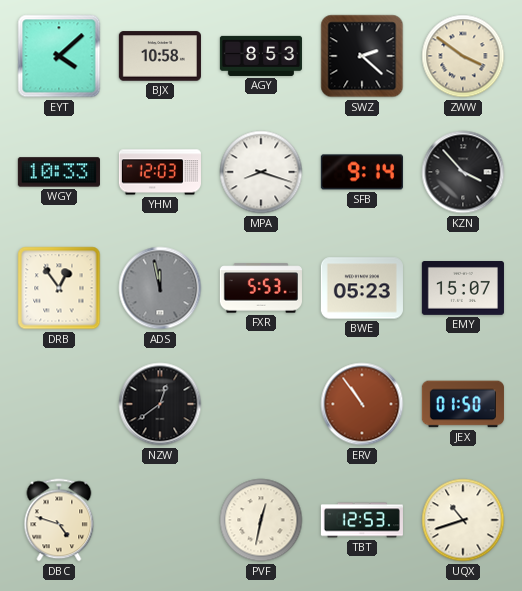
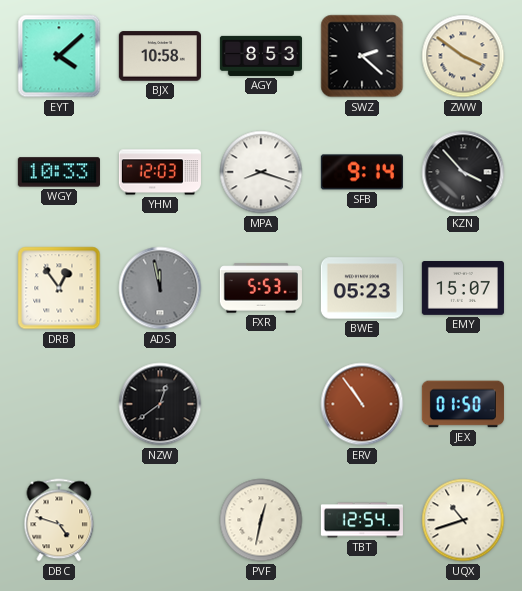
TBT: 12:53 -> 12:54
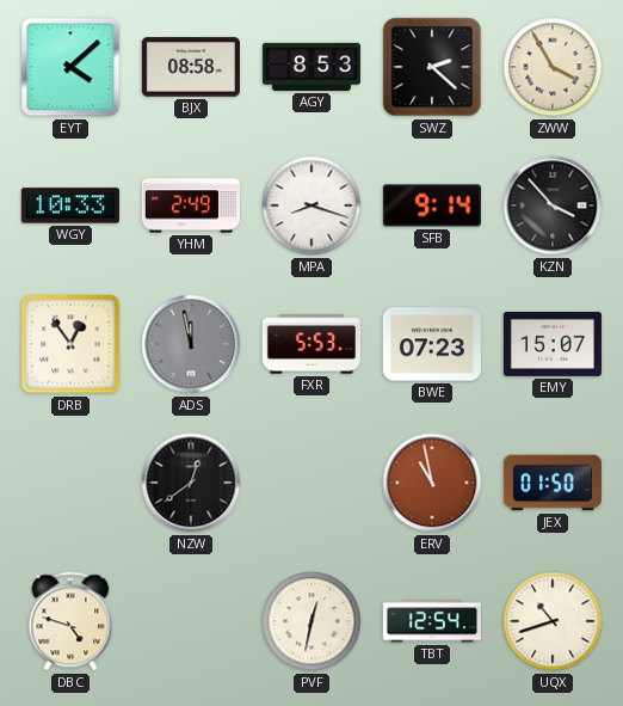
BJX: 10:58 -> 08:58
ZWW: 3:51 -> 3:55
YHM: 12:03 -> 2:49
BWE: 05:23 -> 07:23
ERV: 10:54 -> 10:58
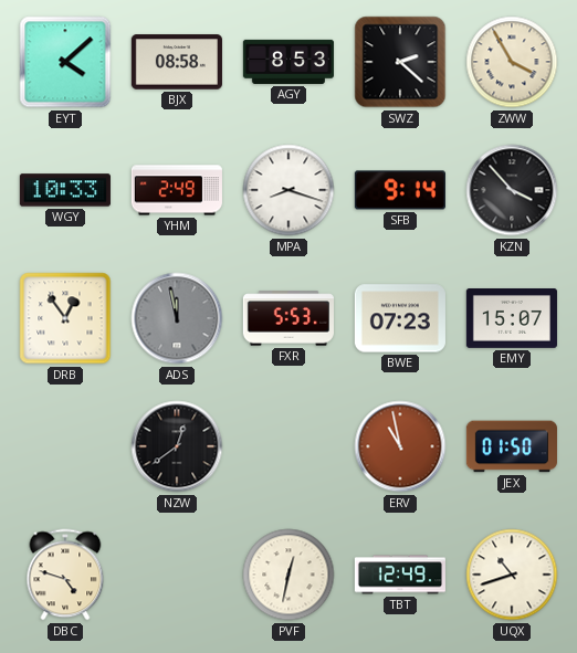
TBT: 12:54 -> 12:49
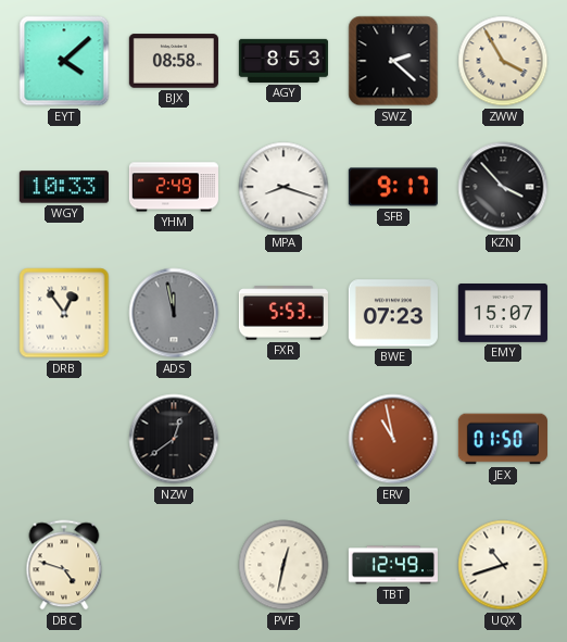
SFB: 9:14 -> 9:17
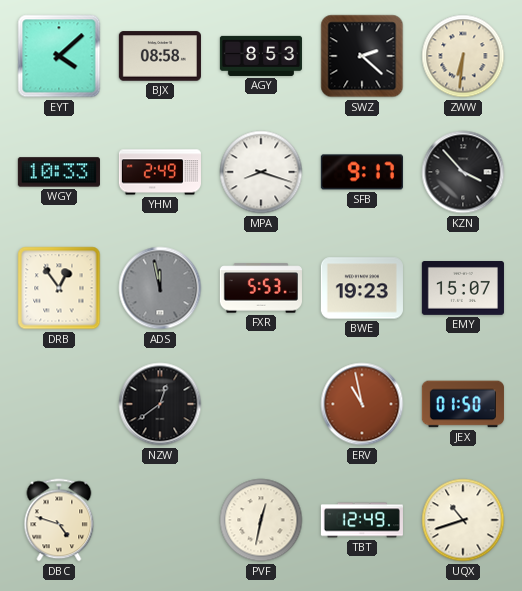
ZWW: 3:55 -> 6:31
BWE: 07:23 -> 19:23
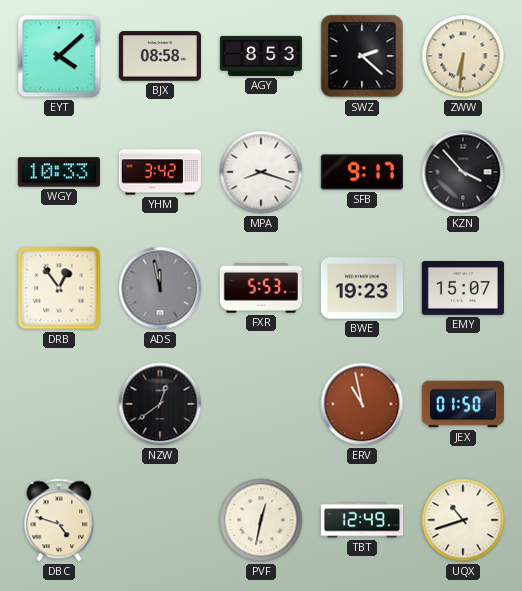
YHM: 2:49 -> 3:42
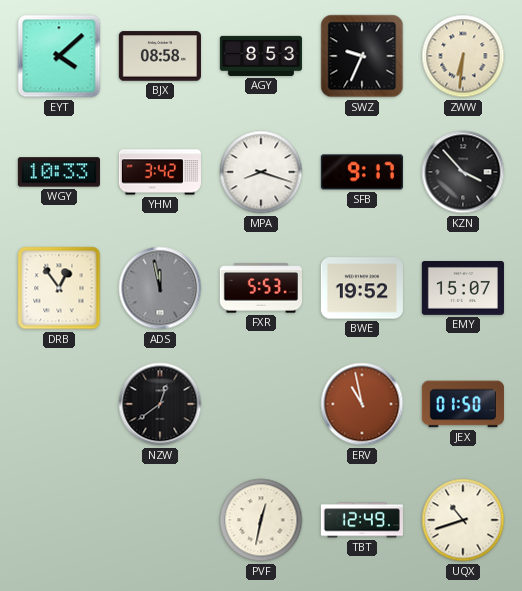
SWZ: 2:22 -> 9:34
BWE: 19:23 -> 19:52
DBC: 4:48 -> none
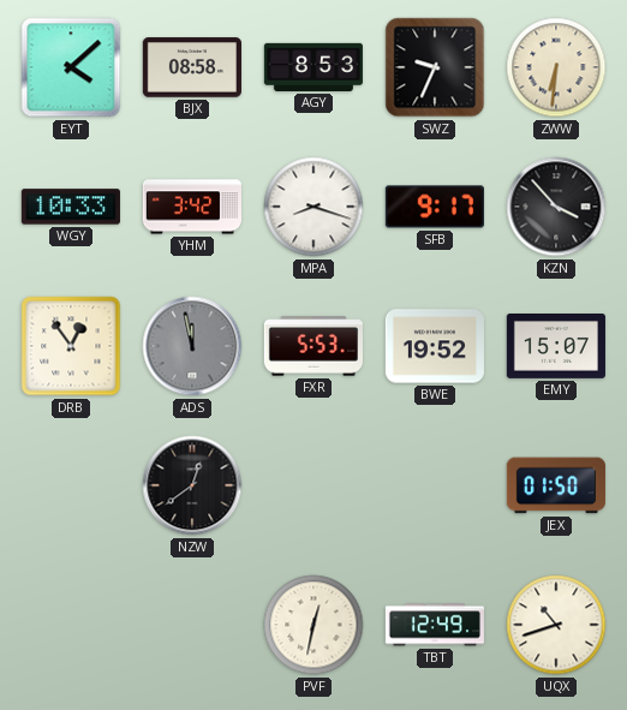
ERV: 10:58 -> none
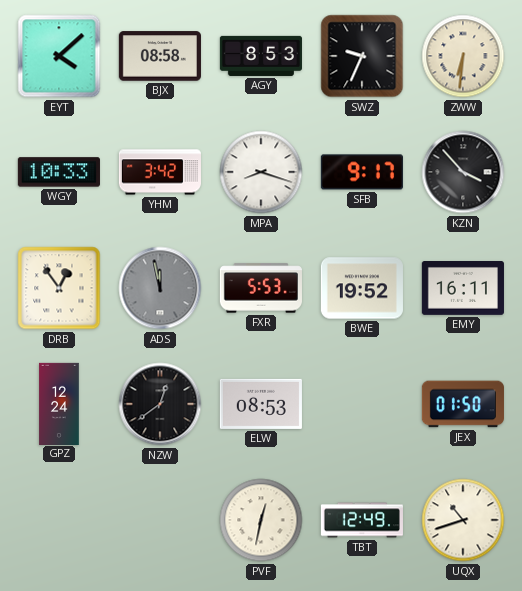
EMY: 15:07 -> 16:11
GPZ: none -> 12:24
ELW: none -> 08:53
